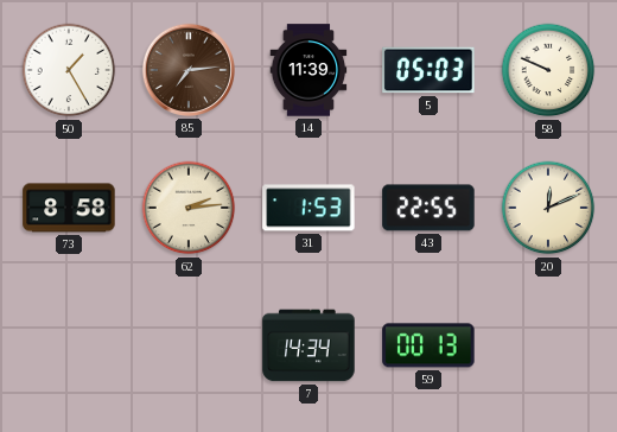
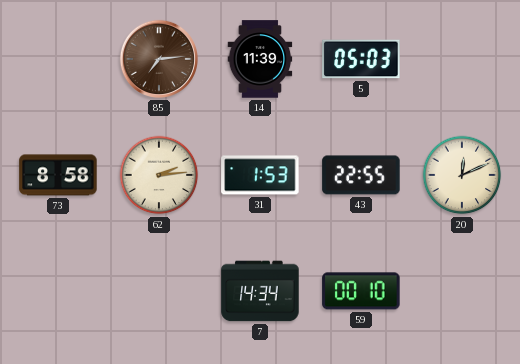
50: 1:25 -> none
58: 9:49 -> none
59: 00:13 -> 00:10
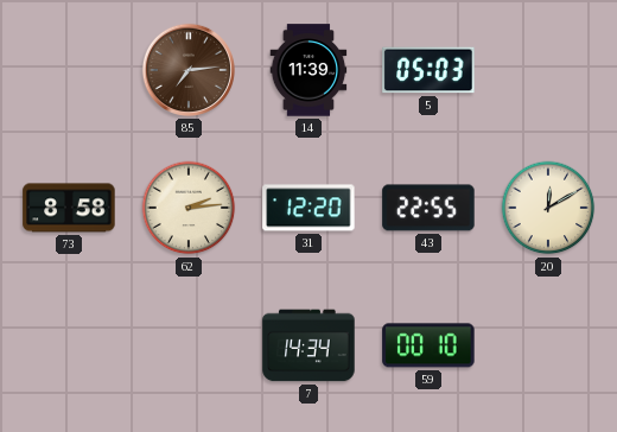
31: 1:53 -> 12:20
20: 12:11 -> 12:10
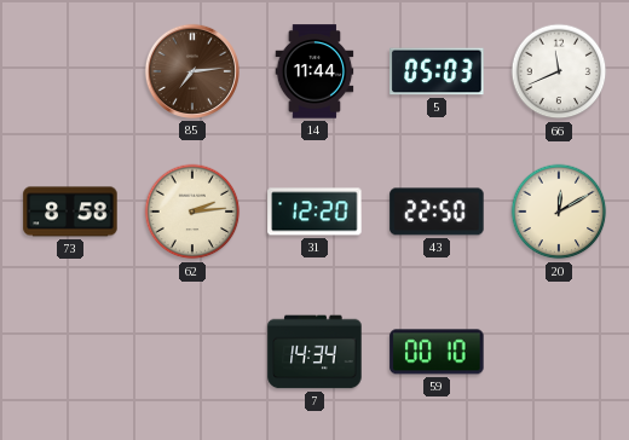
14: 11:39 -> 11:44
66: none -> 11:41
43: 22:55 -> 22:50
